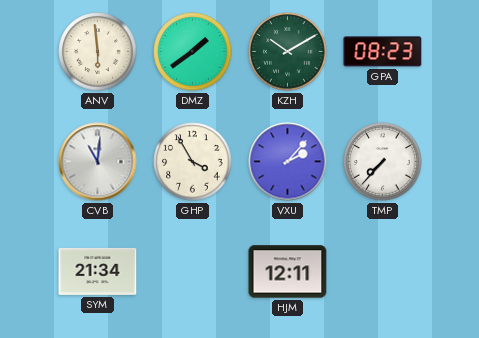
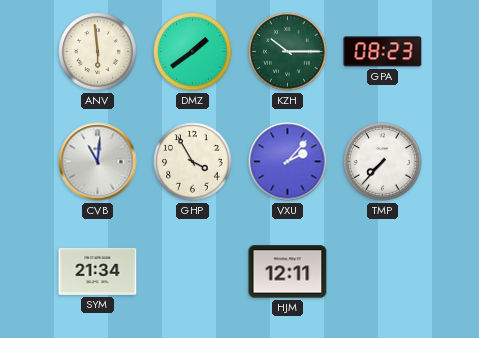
KZH: 10:10 -> 10:15
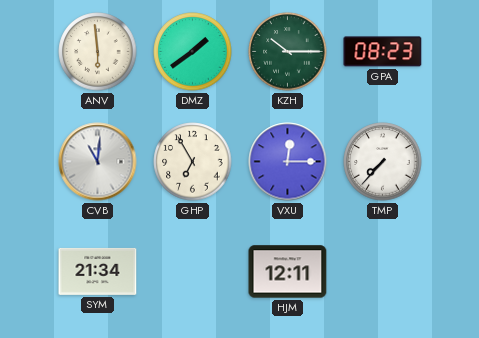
GHP: 3:55 -> 6:55
VXU: 2:07 -> 12:15
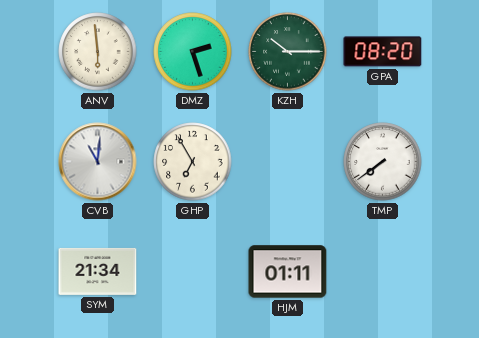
DMZ: 1:39 -> 2:27
GPA: 08:23 -> 08:20
VXU: 12:15 -> none
TMP: 7:37 -> 7:39
HJM: 12:11 -> 01:11
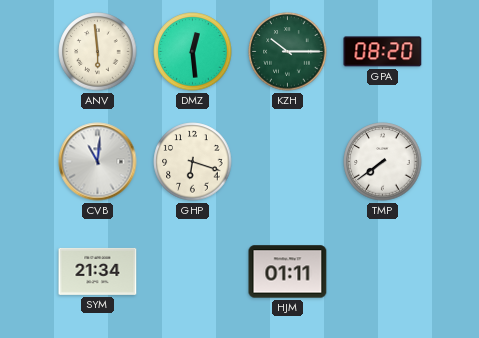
DMZ: 2:27 -> 12:29
GHP: 6:55 -> 6:18
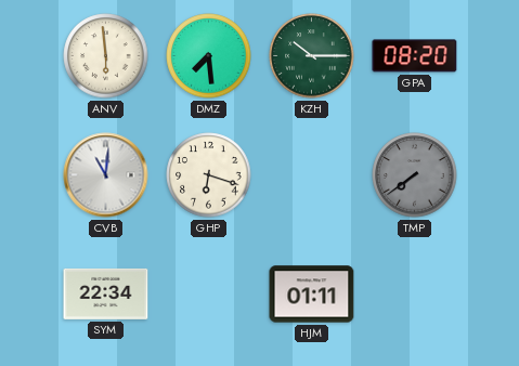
DMZ: 12:29 -> 7:29
TMP dial: white -> grey
SYM: 21:34 -> 22:34
